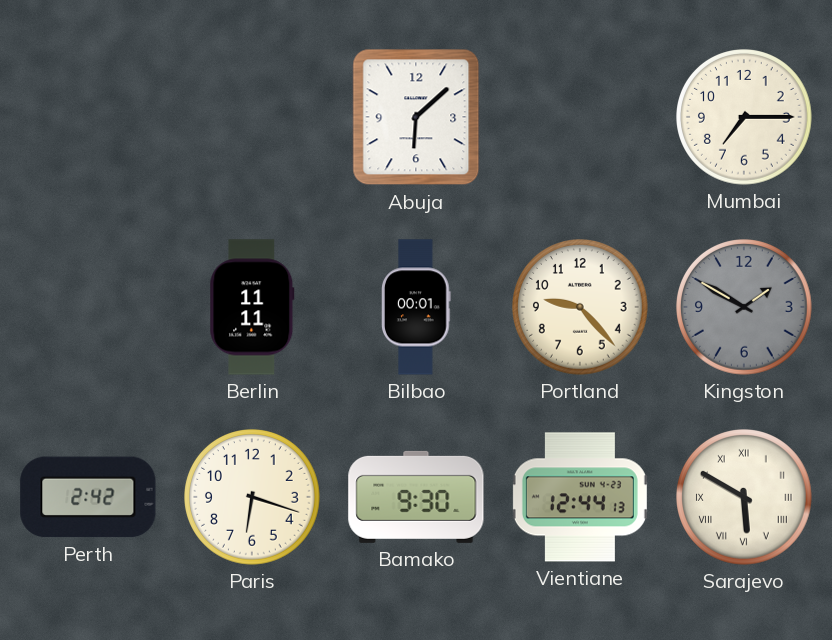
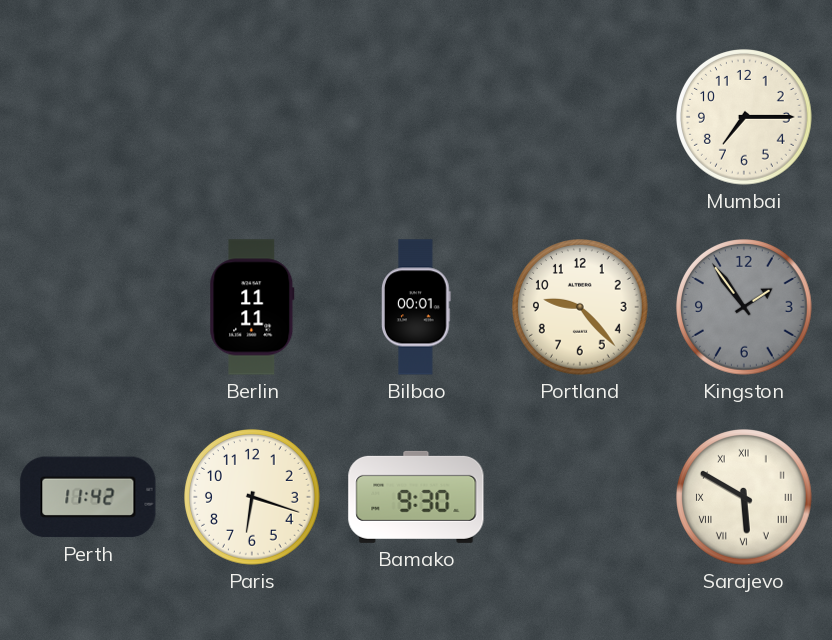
Abuja: 6:08 -> none
Kingston: 1:50 -> 1:54
Perth: 2:42 -> 11:42
Vientiane: 12:44 -> none
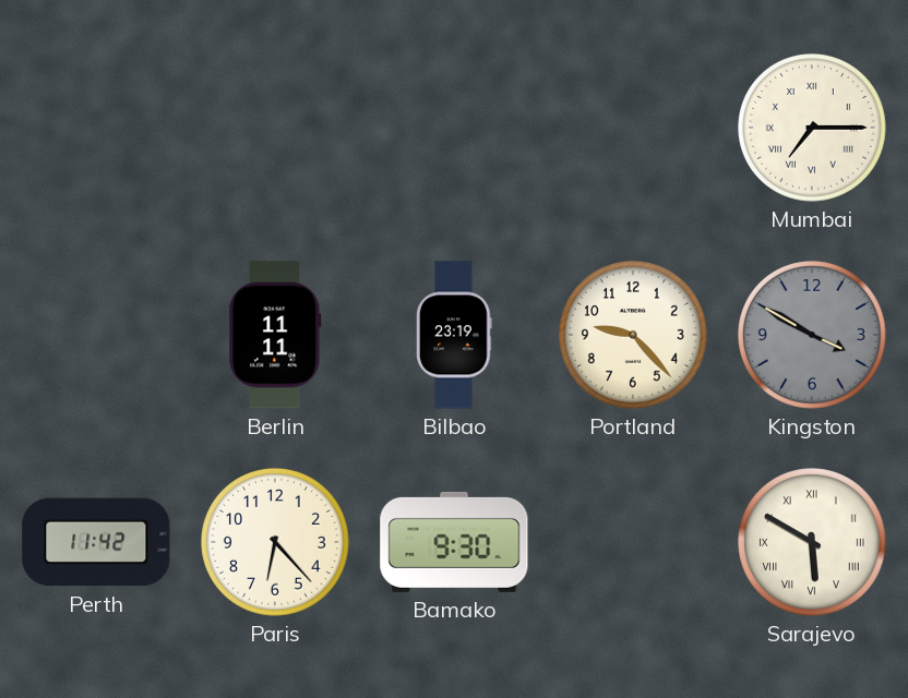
Mumbai numerals: Arabic -> Roman
Bilbao: 00:01 -> 23:19
Kingston: 1:54 -> 3:50
Paris: 6:18 -> 6:23
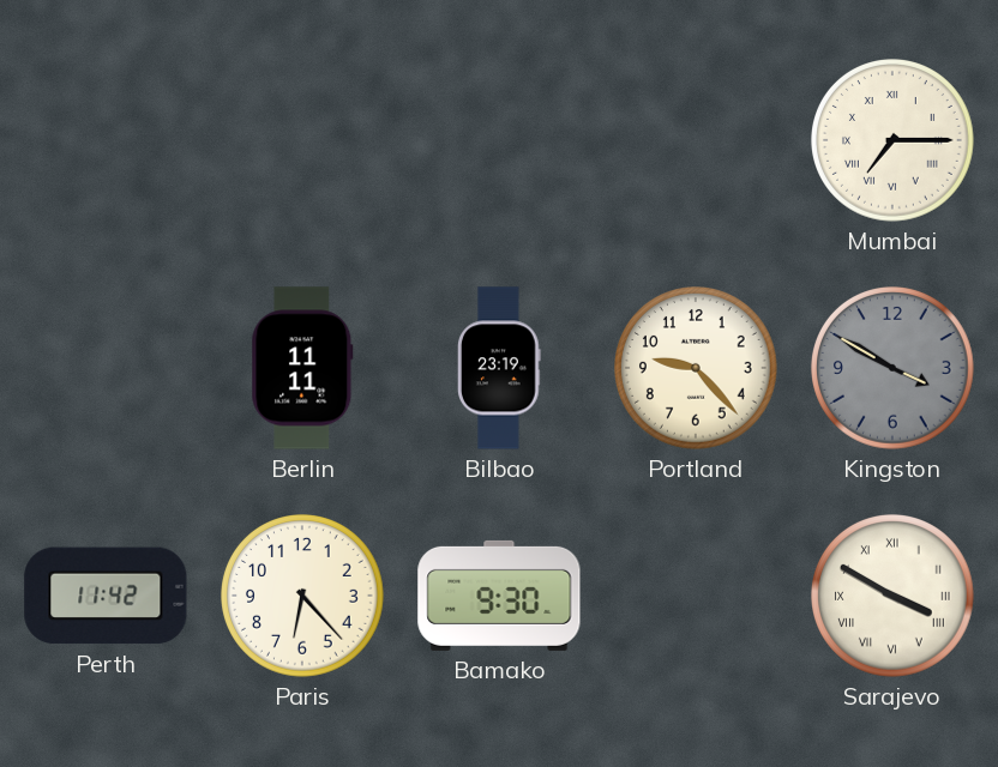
Sarajevo: 5:50 -> 3:50
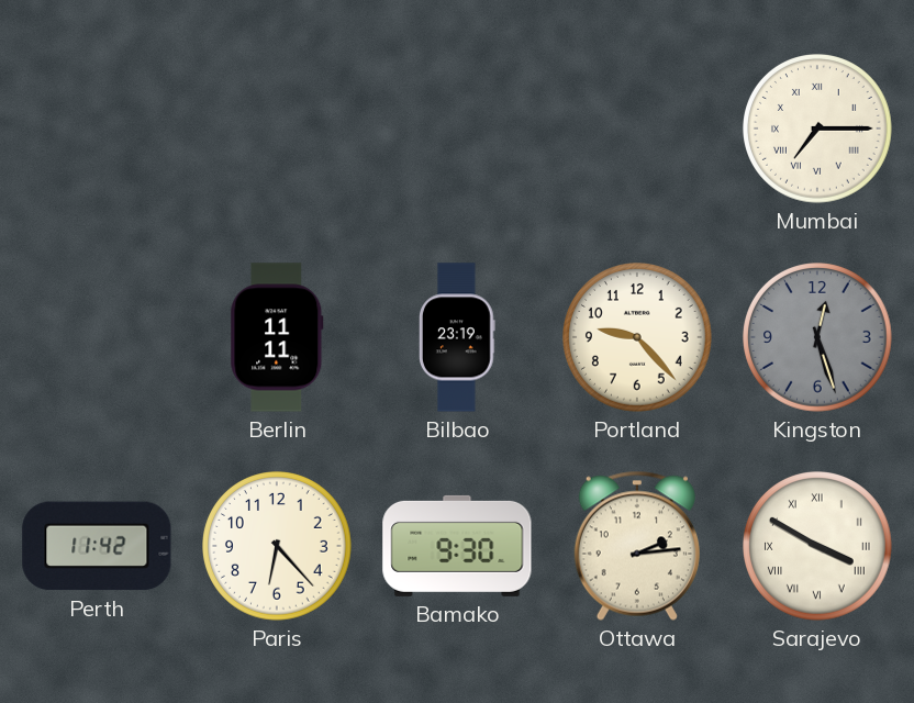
Kingston: 3:50 -> 12:27
Ottawa: none -> 2:14
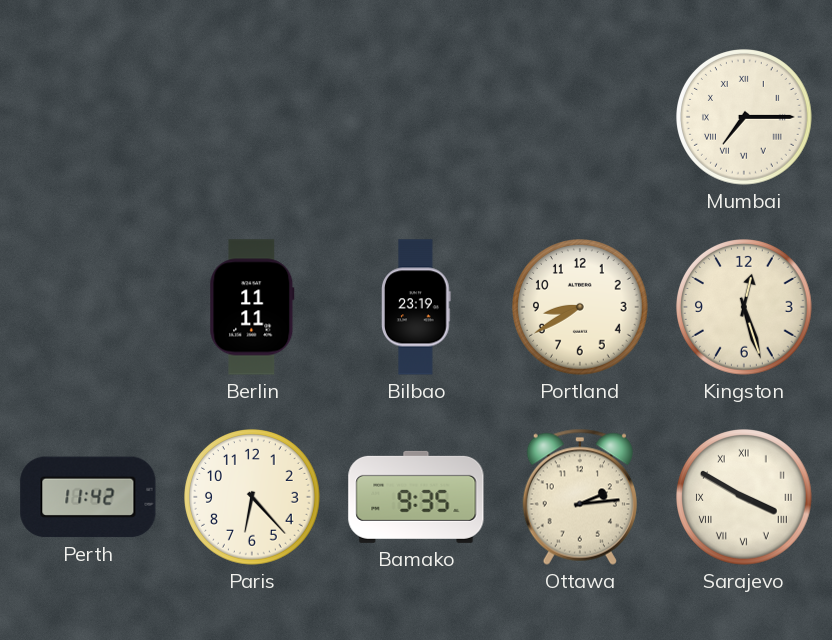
Portland: 9:23 -> 8:40
Kingston dial: grey -> cream
Bamako: 9:30 -> 9:35
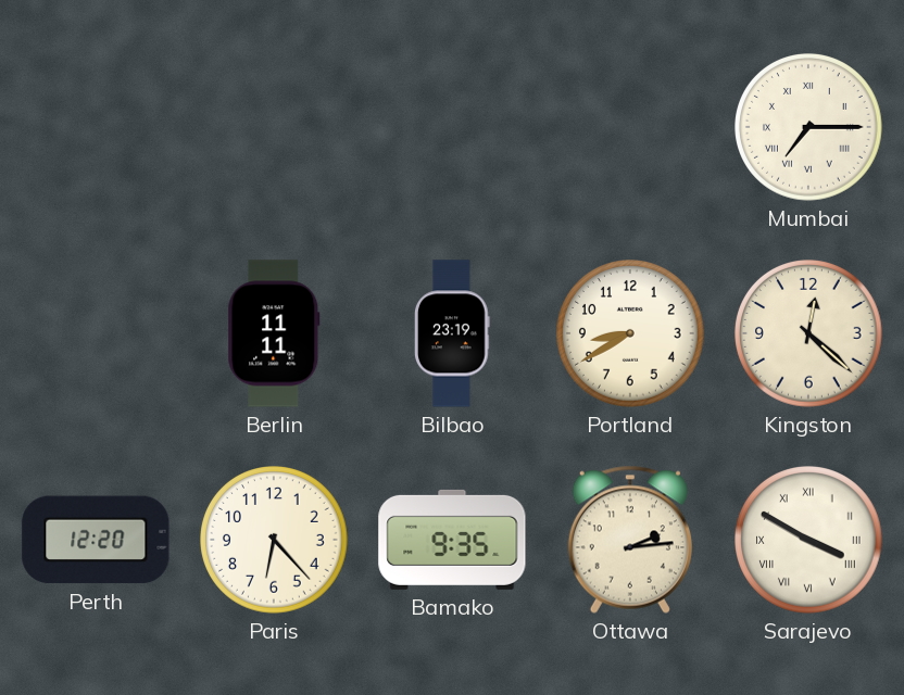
Kingston: 12:27 -> 12:22
Perth: 11:42 -> 12:20
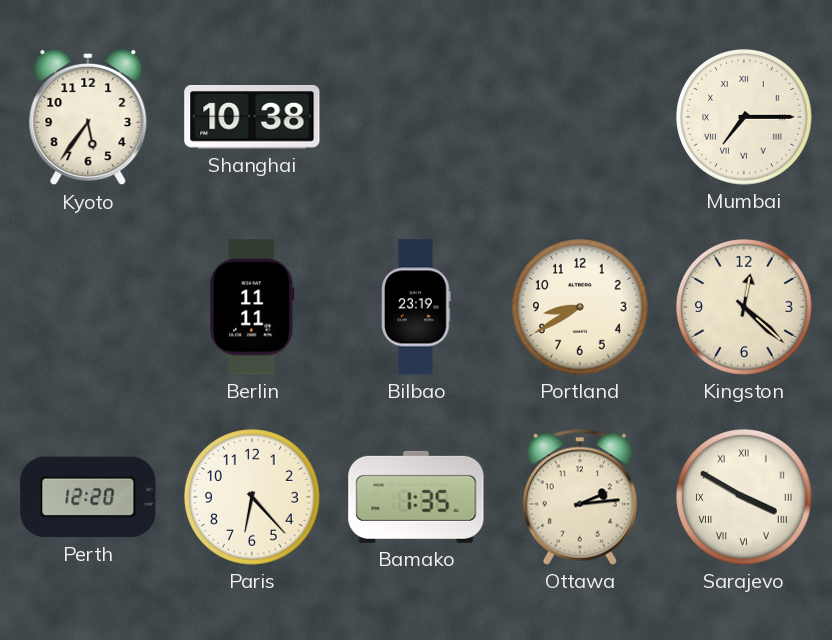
Kyoto: none -> 5:36
Shanghai: none -> 10:38
Bamako: 9:35 -> 1:35
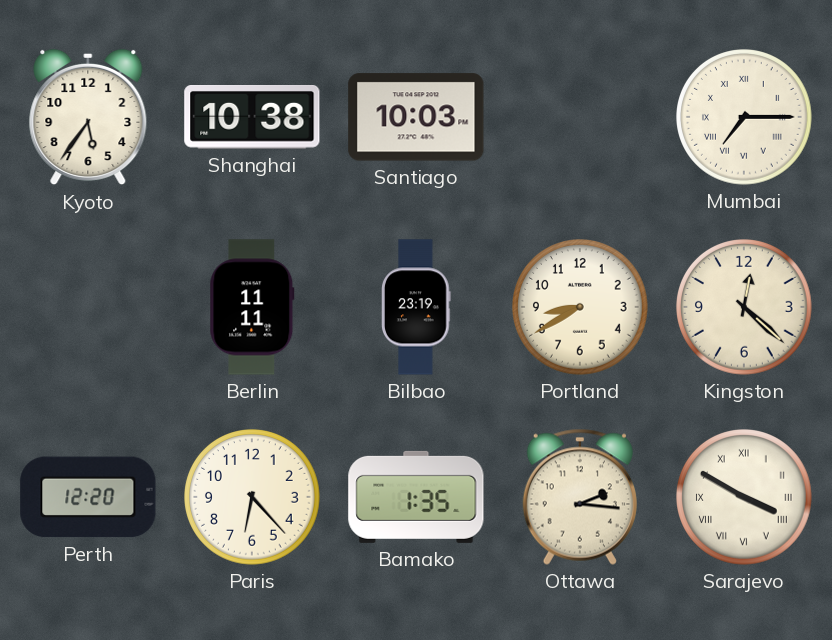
Santiago: none -> 10:03
Ottawa: 2:14 -> 2:16
